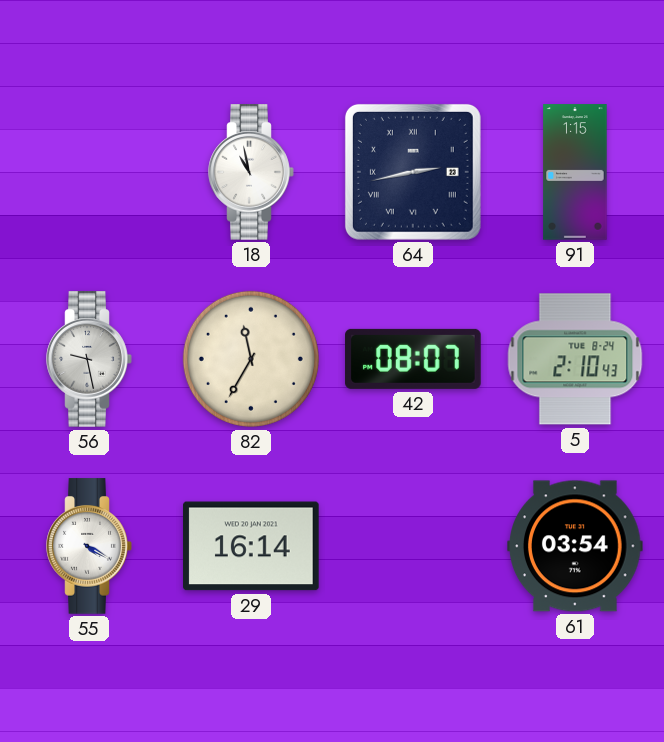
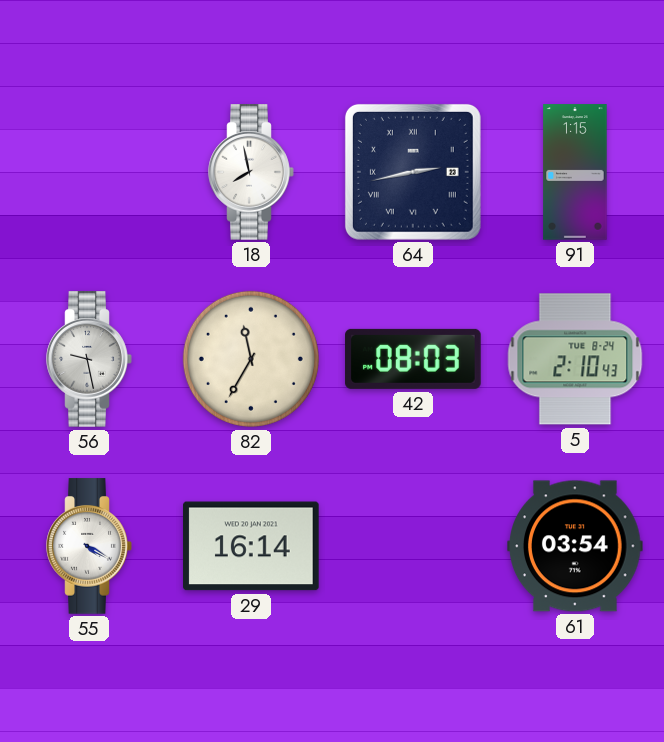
18: 10:58 -> 7:58
42: 08:07 -> 08:03
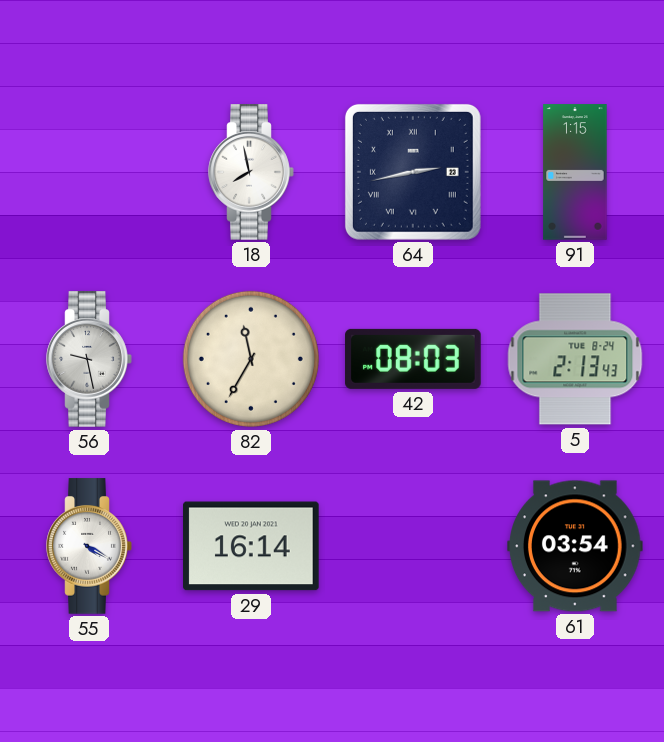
5: 2:10 -> 2:13
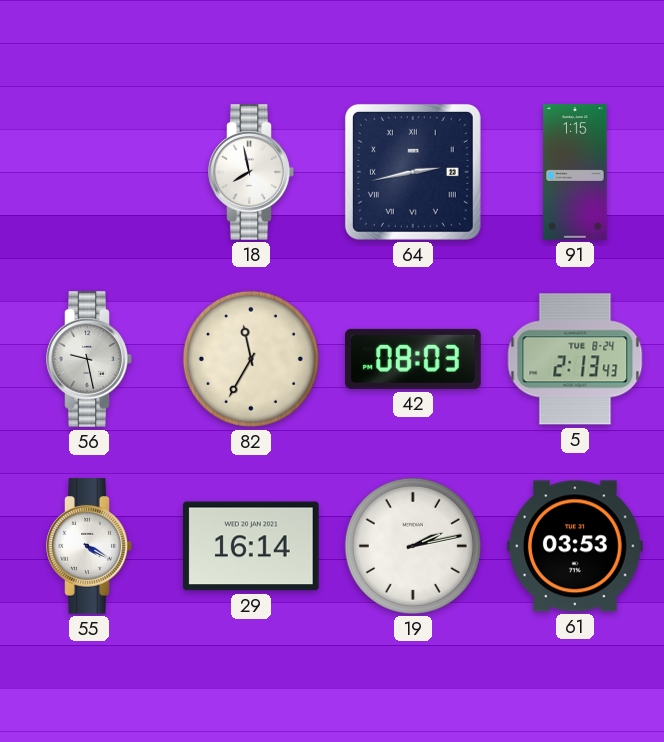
19: none -> 2:13
61: 03:54 -> 03:53
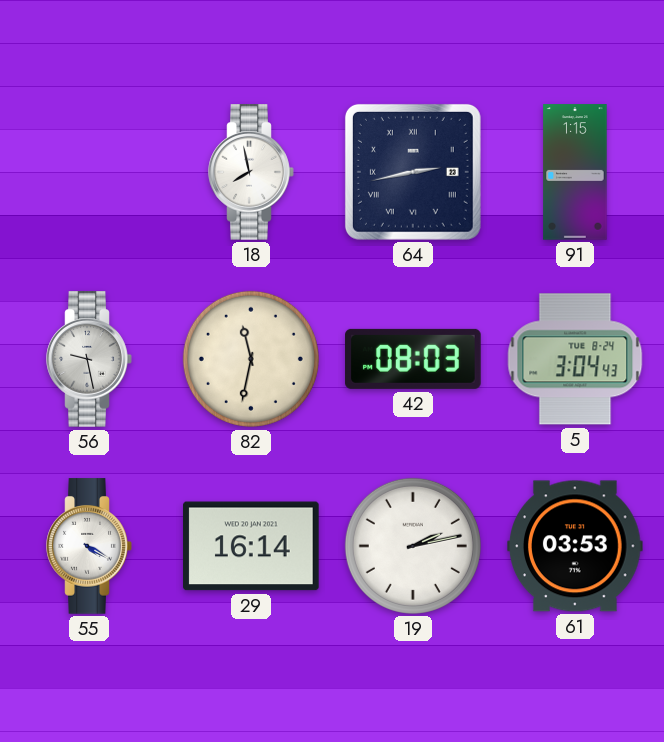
82: 11:35 -> 11:32
5: 2:13 -> 3:04
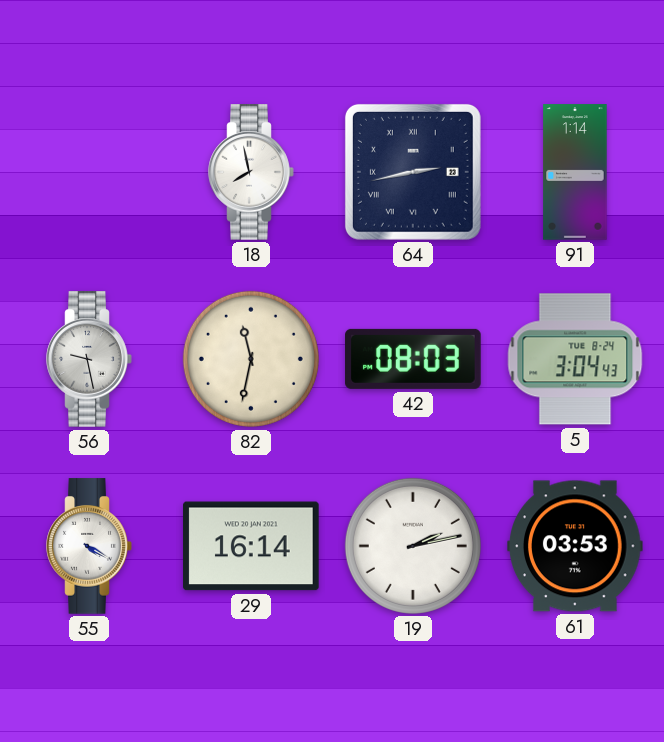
91: 1:15 -> 1:14
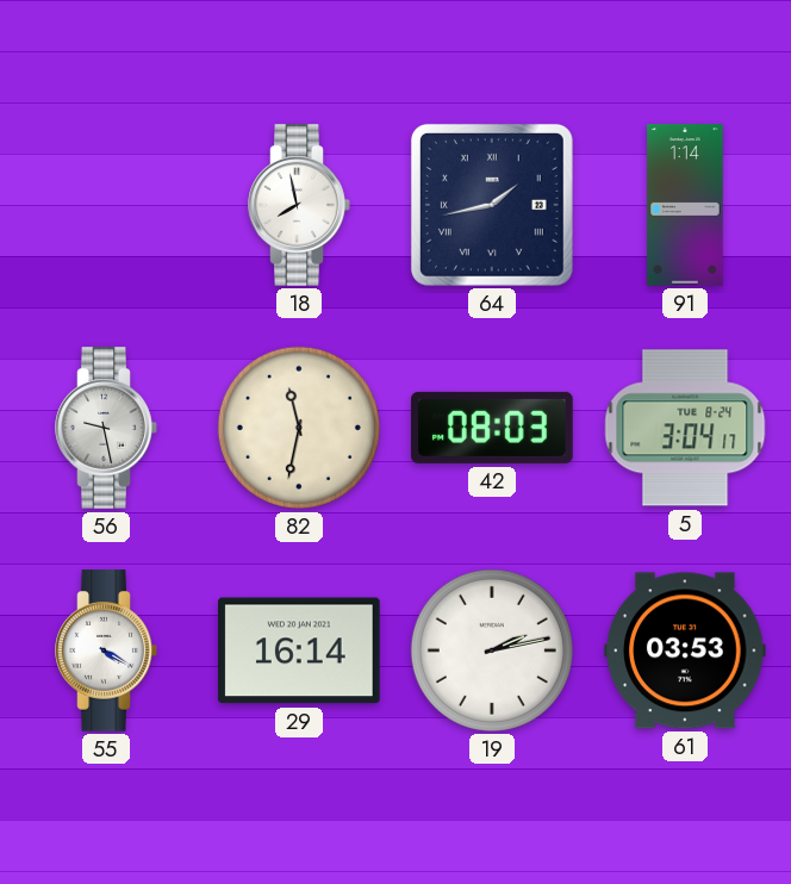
64: 2:43 -> 1:43
5: 3:04:43 -> 3:04:17
